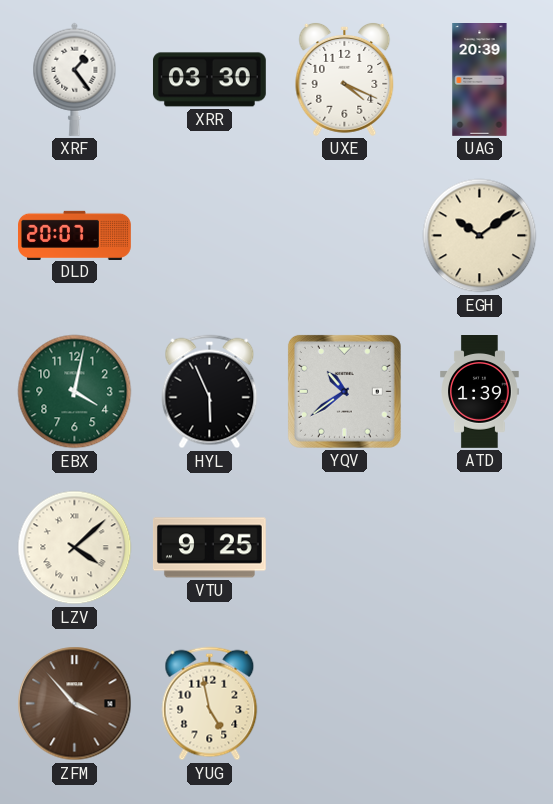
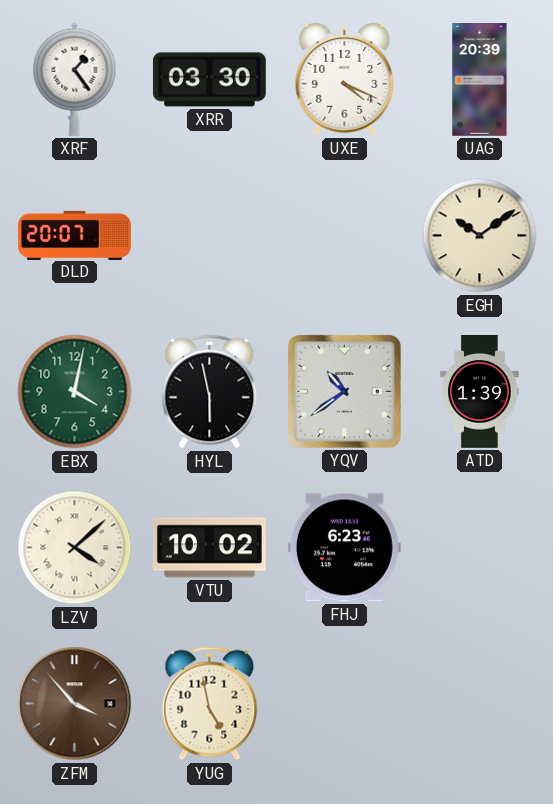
HYL: 5:56 -> 5:58
VTU: 9:25 -> 10:02
FHJ: none -> 6:23
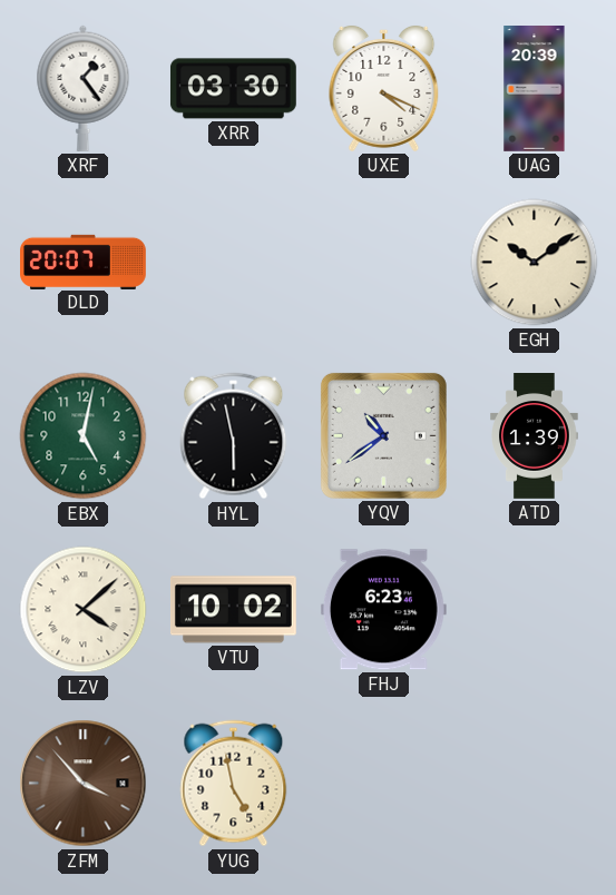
EBX: 4:02 -> 5:02
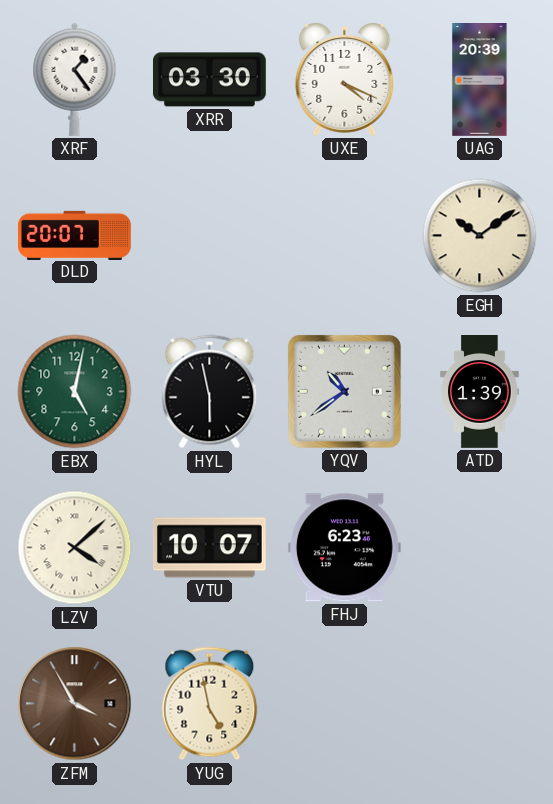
VTU: 10:02 -> 10:07
ZFM: 3:53 -> 3:55
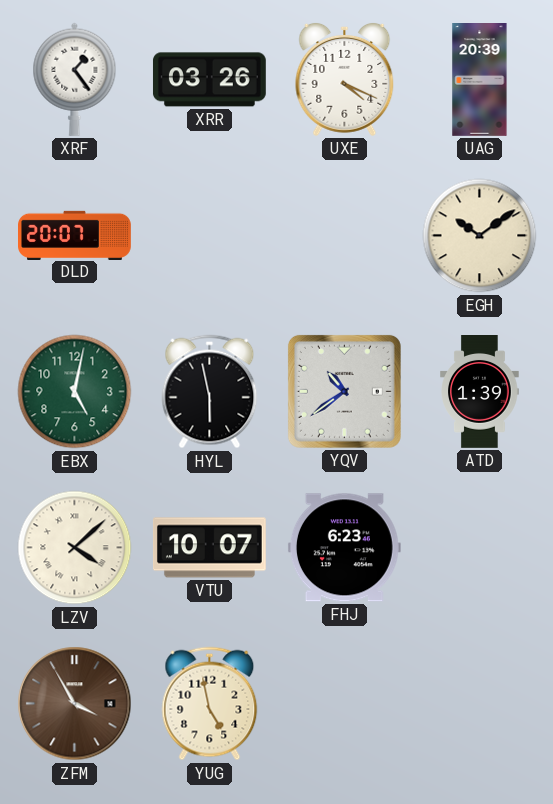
XRR: 03:30 -> 03:26
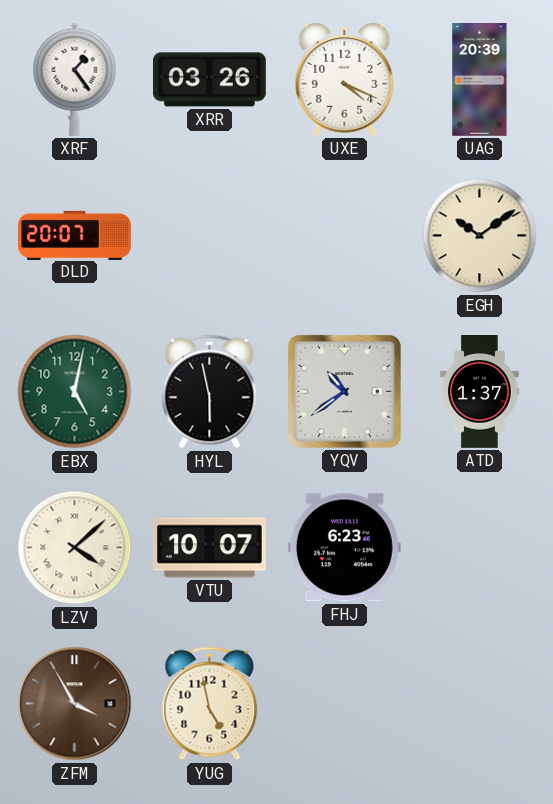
ATD: 1:39 -> 1:37
